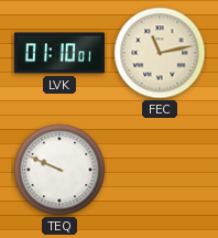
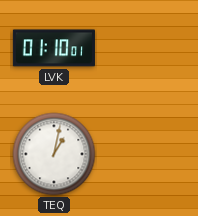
FEC: 11:13 -> none
TEQ: 9:49 -> 1:02
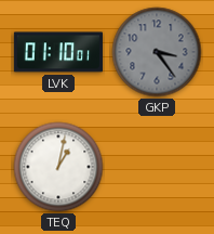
GKP: none -> 3:24
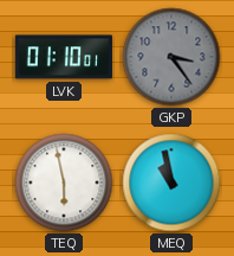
TEQ: 1:02 -> 5:58
MEQ: none -> 10:58
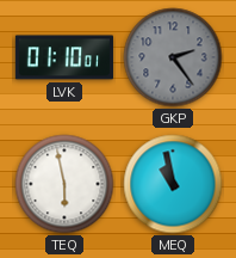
GKP: 3:24 -> 2:24
